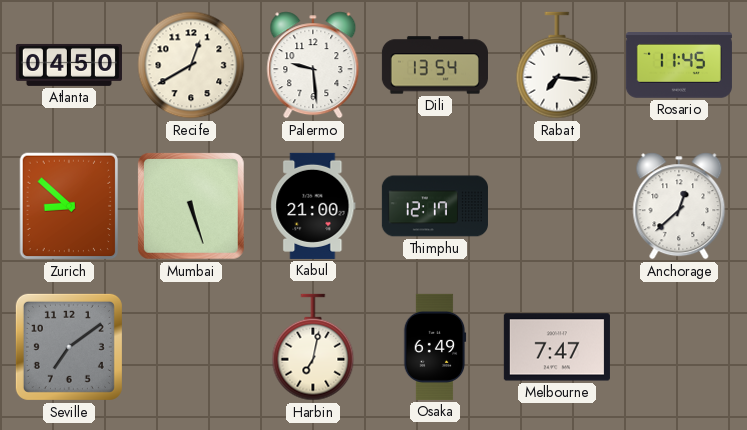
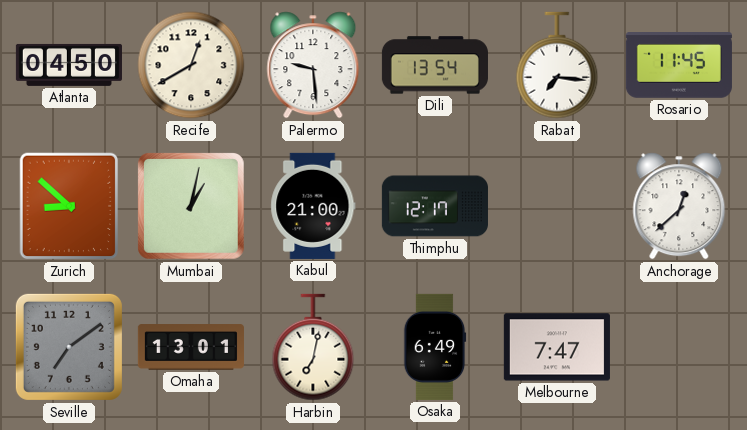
Mumbai: 5:27 -> 1:02
Omaha: none -> 13:01
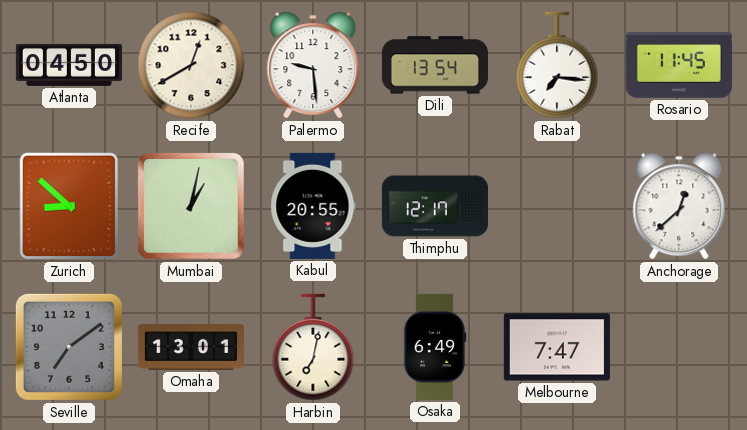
Kabul: 21:00 -> 20:55
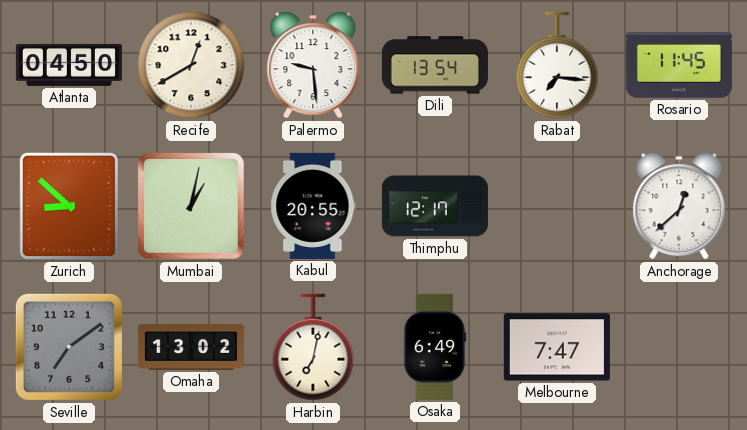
Omaha: 13:01 -> 13:02
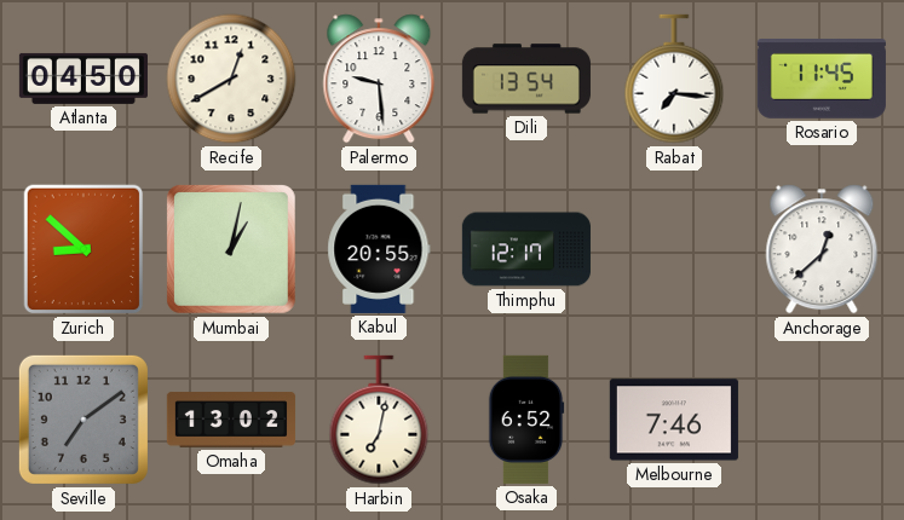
Osaka: 6:49 -> 6:52
Melbourne: 7:47 -> 7:46
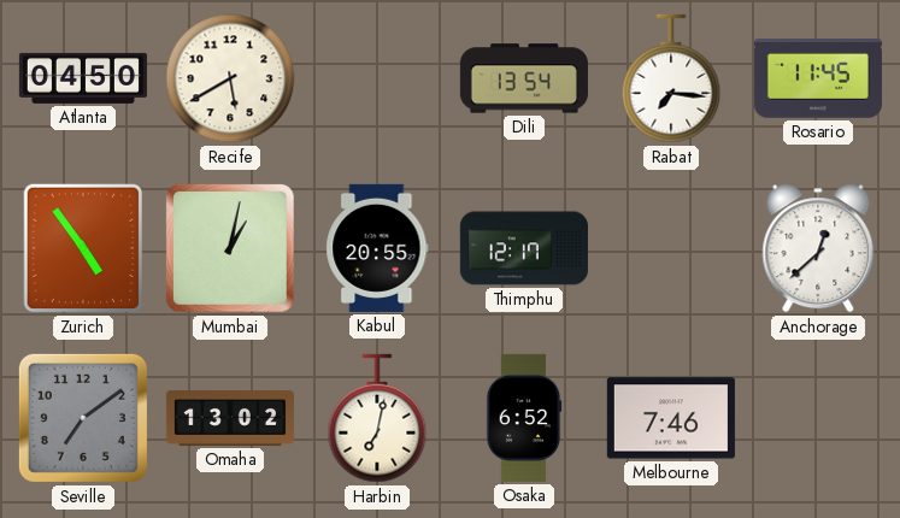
Recife: 12:40 -> 5:40
Palermo: 9:29 -> none
Zurich: 8:52 -> 4:54
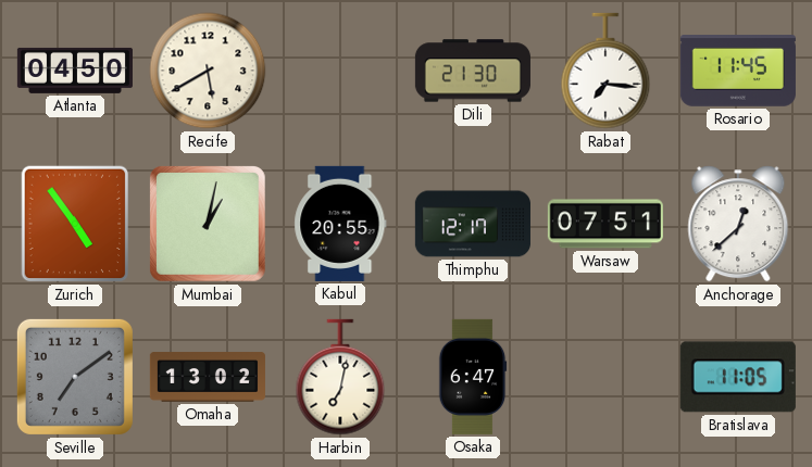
Dili: 13:54 -> 21:30
Warsaw: none -> 07:51
Osaka: 6:52 -> 6:47
Melbourne: 7:46 -> none
Bratislava: none -> 11:05
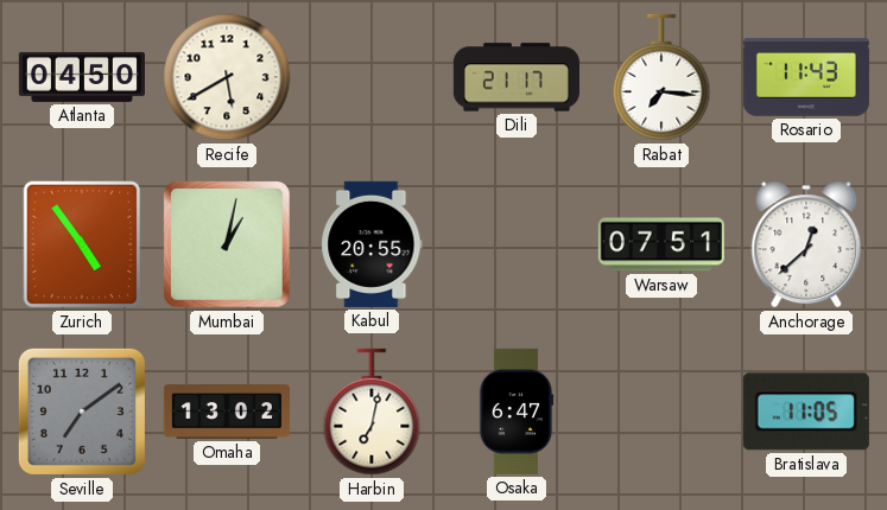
Dili: 21:30 -> 21:17
Rosario: 11:45 -> 11:43
Thimphu: 12:17 -> none
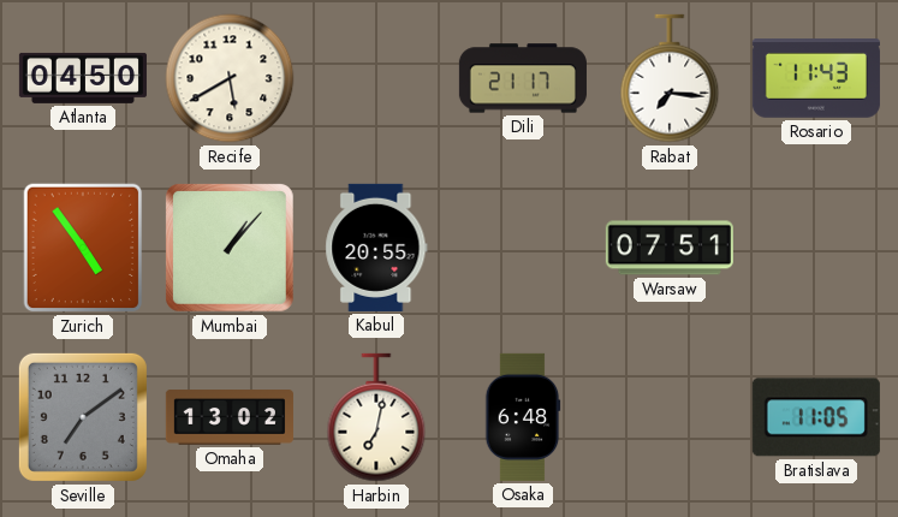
Mumbai: 1:02 -> 1:07
Anchorage: 12:38 -> none
Osaka: 6:47 -> 6:48
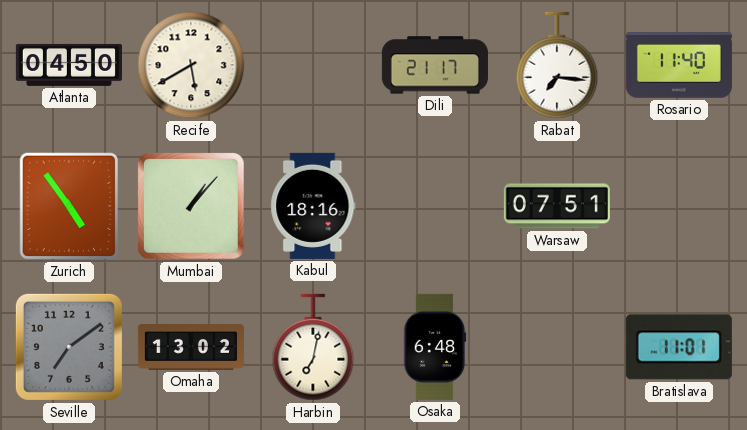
Rosario: 11:43 -> 11:40
Kabul: 20:55 -> 18:16
Bratislava: 11:05 -> 11:01
